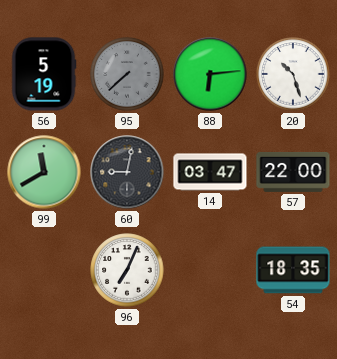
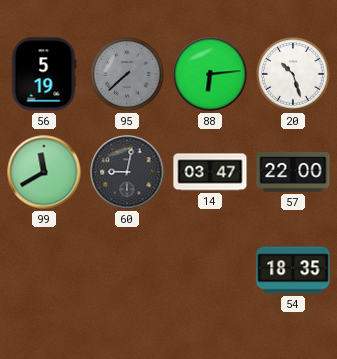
96: 7:04 -> none
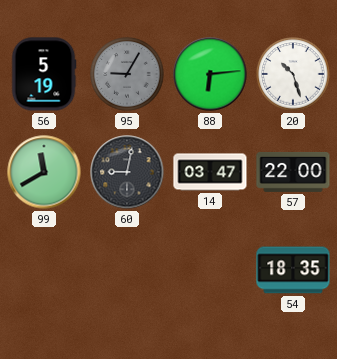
95: 7:38 -> 9:05
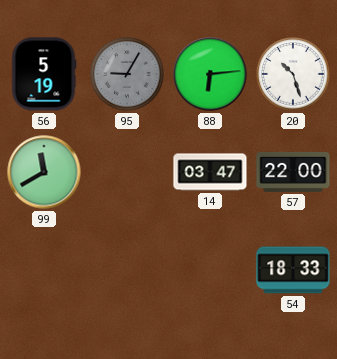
60: 9:02 -> none
54: 18:35 -> 18:33
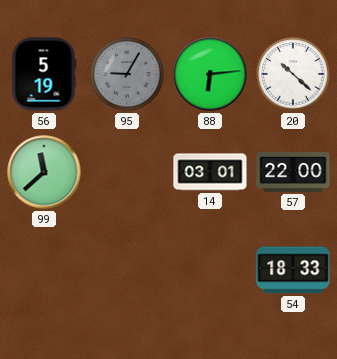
20: 10:27 -> 10:22
99: 11:40 -> 11:38
14: 03:47 -> 03:01
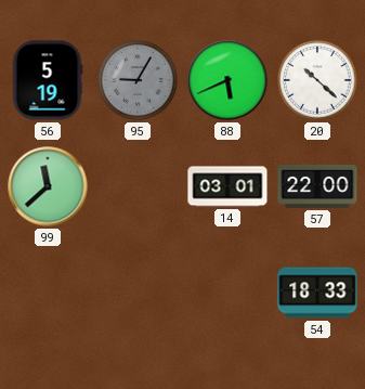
88: 6:14 -> 5:41
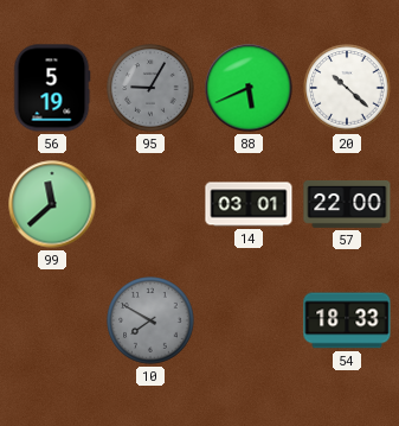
10: none -> 7:50
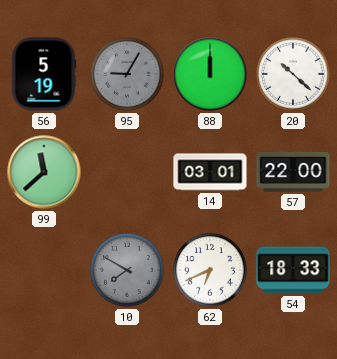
88: 5:41 -> 12:00
62: none -> 6:41
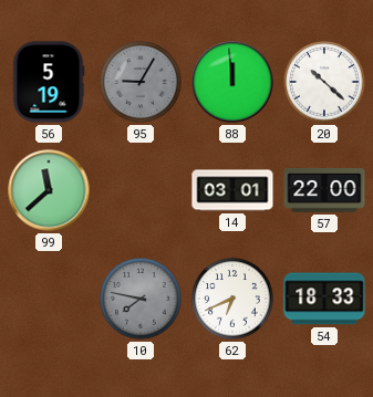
88: 12:00 -> 11:59
10: 7:50 -> 7:47
